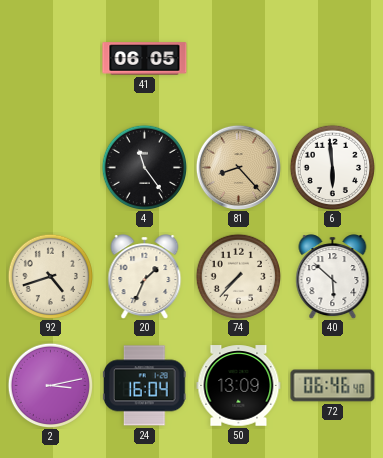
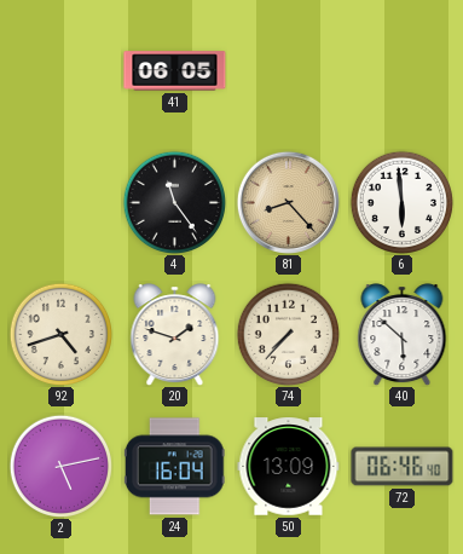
20: 1:34 -> 1:48
2: 3:13 -> 5:13
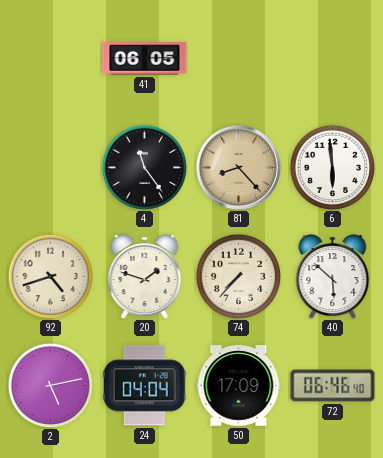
24: 16:04 -> 04:04
50: 13:09 -> 17:09
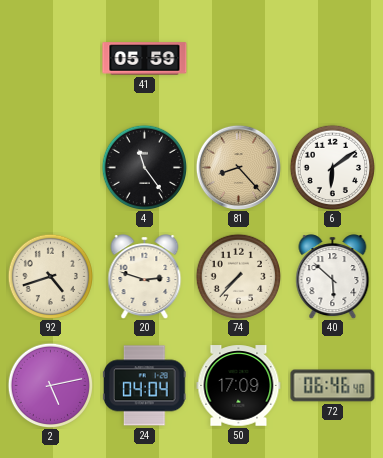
41: 06:05 -> 05:59
6: 5:59 -> 6:09
20: 1:48 -> 2:48
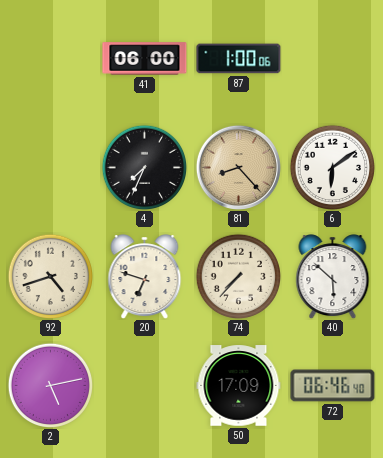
41: 05:59 -> 06:00
87: none -> 1:00
4: 11:24 -> 7:34
20: 2:48 -> 6:48
24: 04:04 -> none
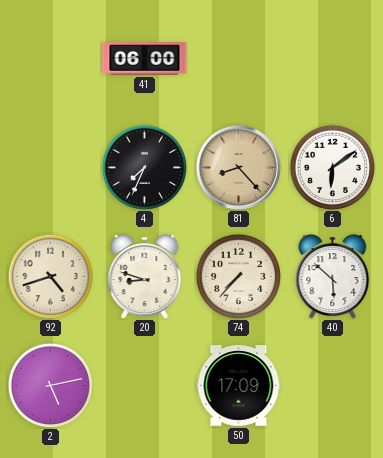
87: 1:00 -> none
20: 6:48 -> 8:48
72: 06:46 -> none
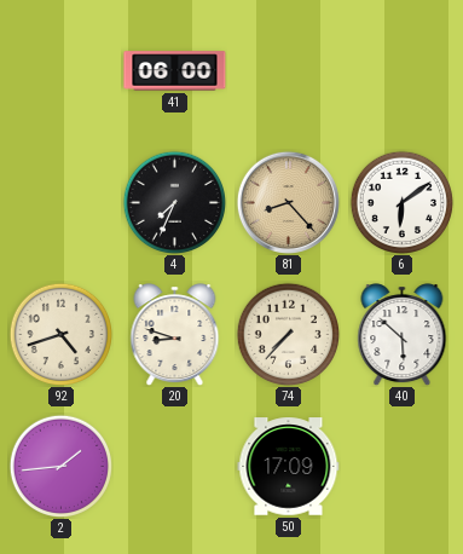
2: 5:13 -> 1:44
